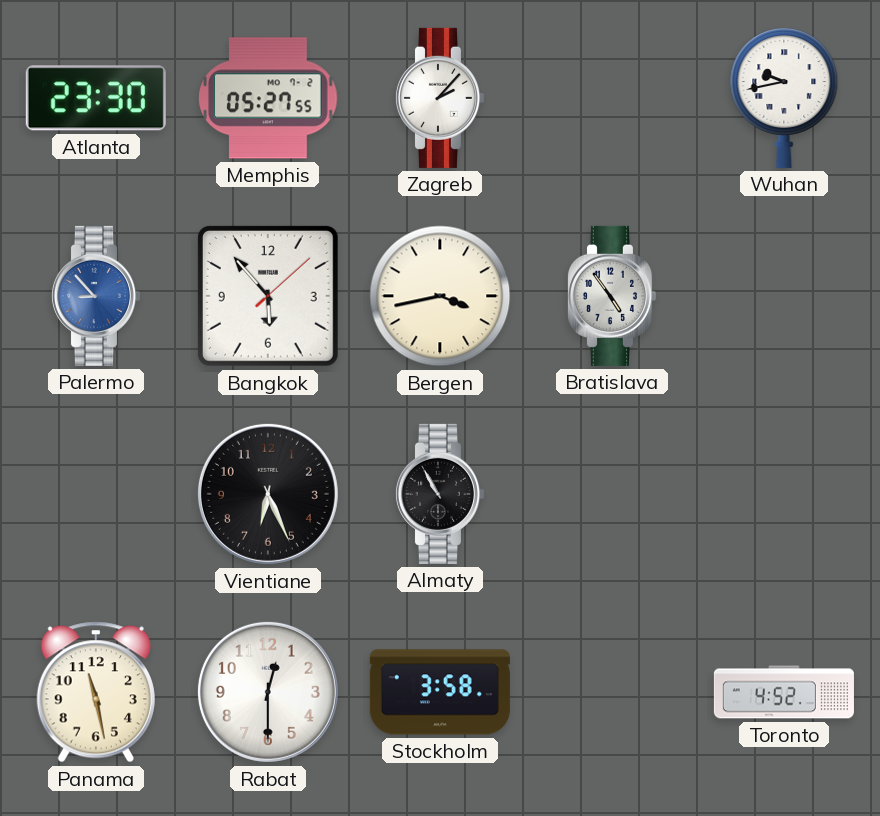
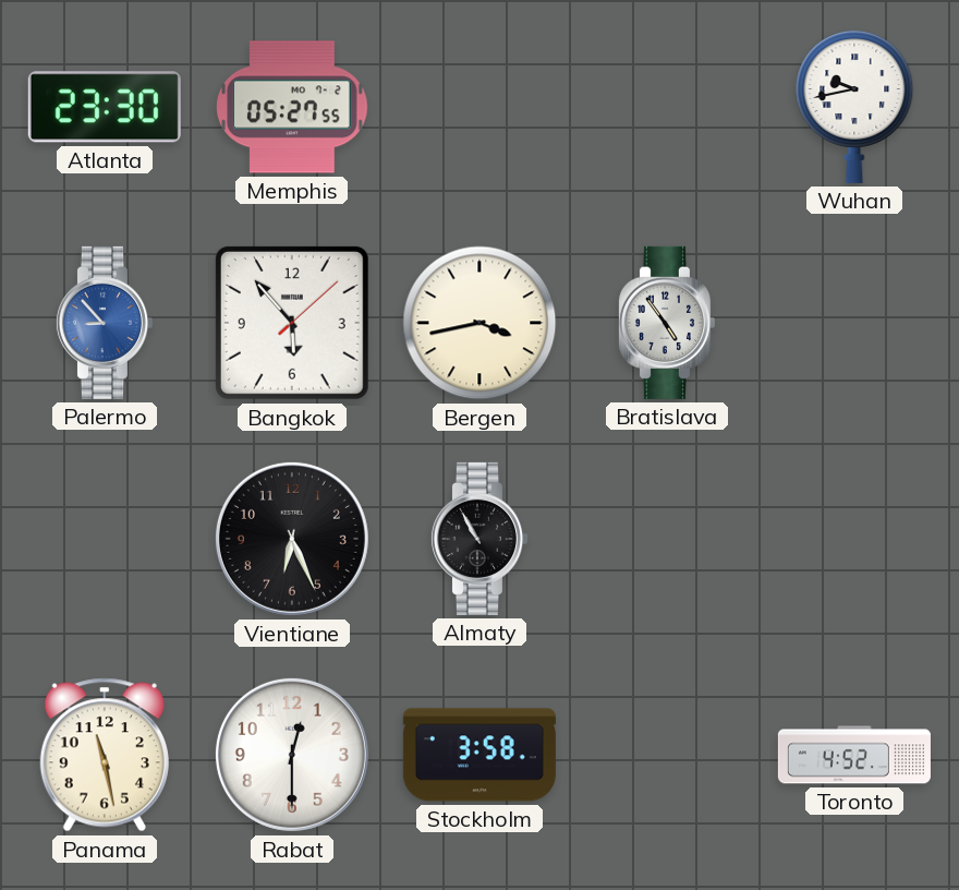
Zagreb: 2:07 -> none
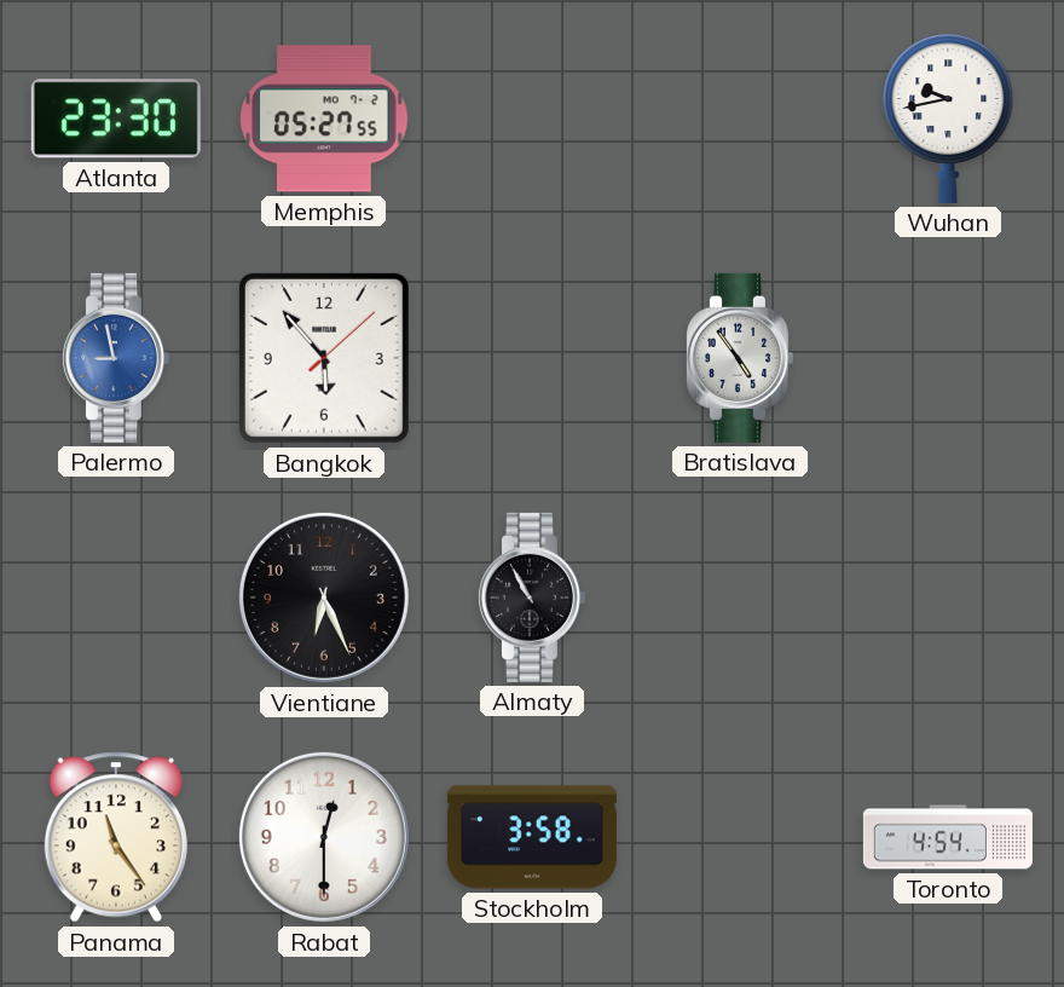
Palermo: 8:53 -> 8:58
Bergen: 3:43 -> none
Panama: 11:28 -> 11:24
Toronto: 4:52 -> 4:54
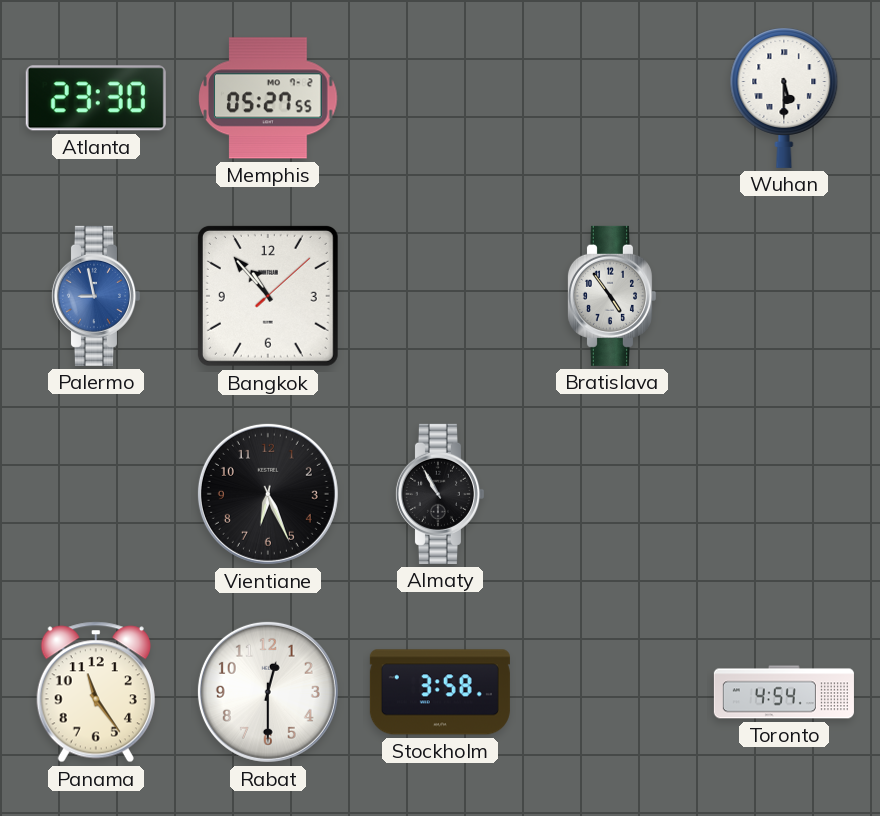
Wuhan: 9:43 -> 5:30
Bangkok: 5:53 -> 10:53
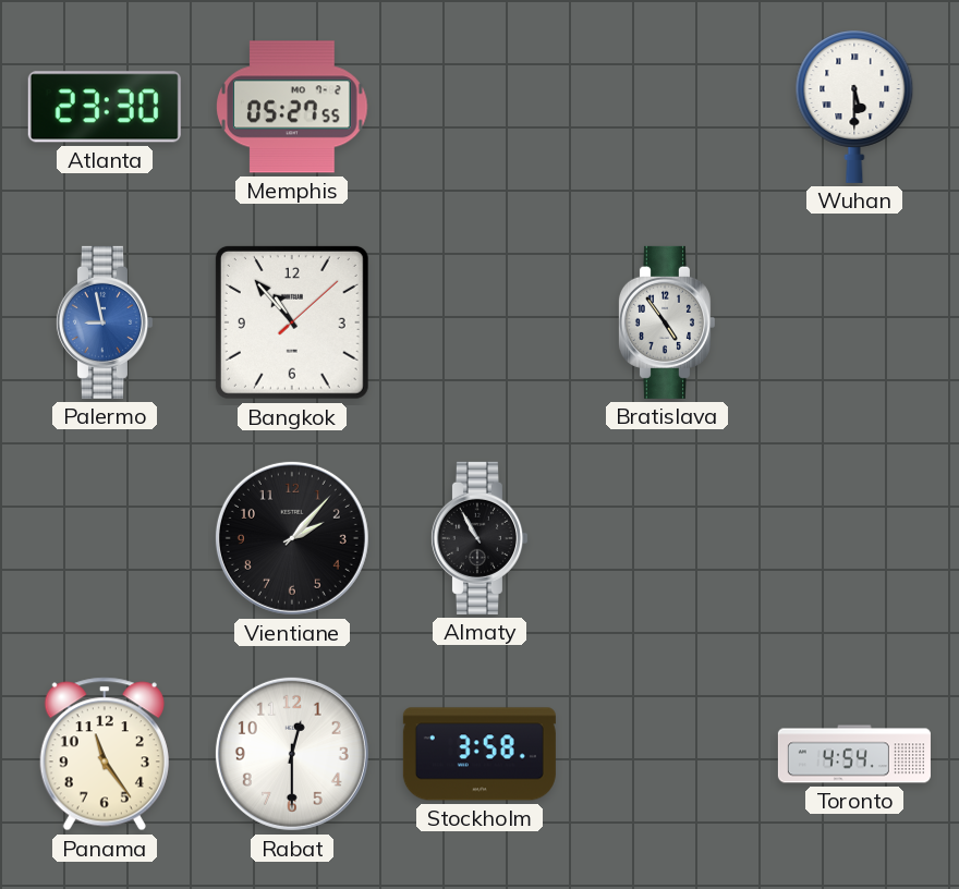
Vientiane: 6:26 -> 2:07
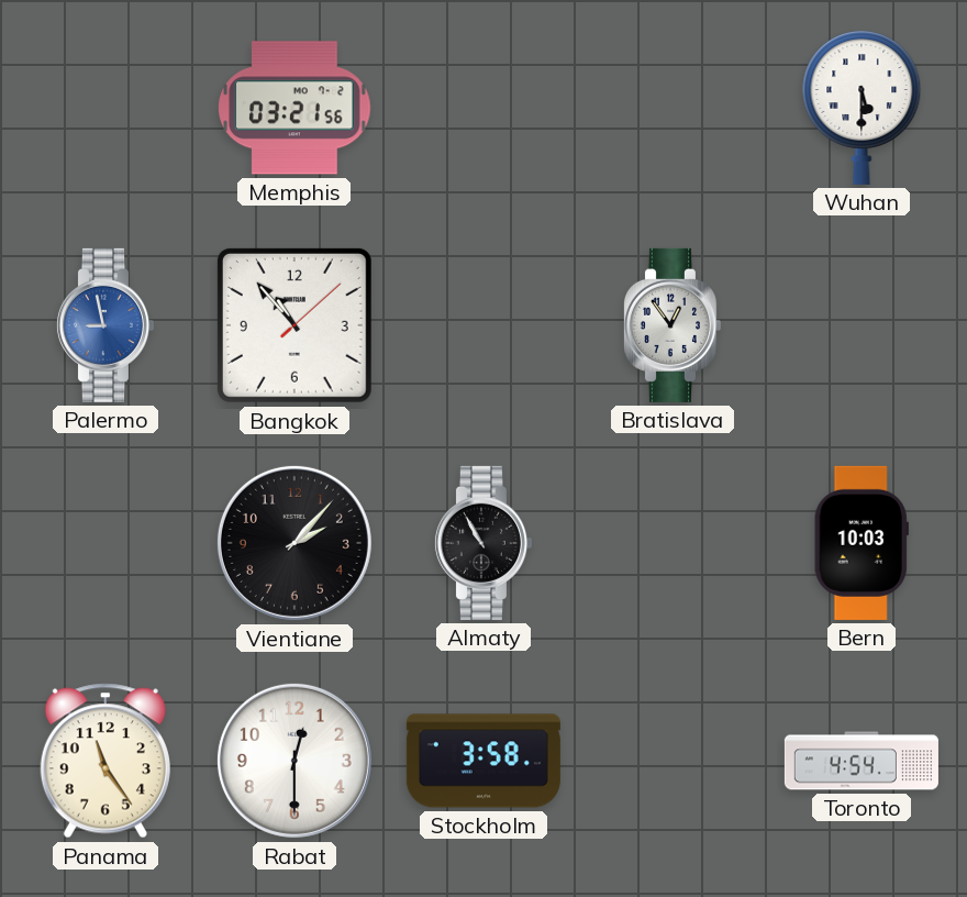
Atlanta: 23:30 -> none
Memphis: 05:27 -> 03:21
Bratislava: 4:54 -> 12:54
Bern: none -> 10:03
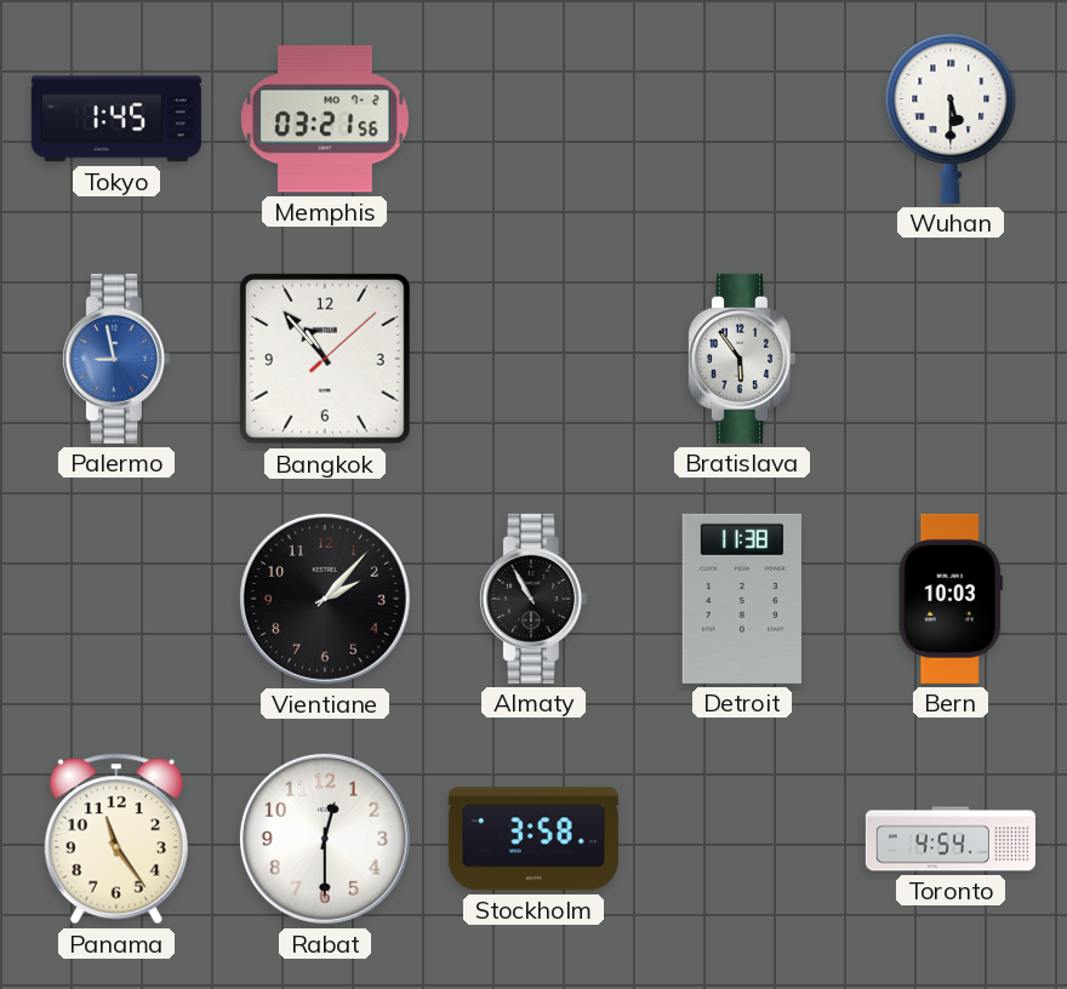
Tokyo: none -> 1:45
Bratislava: 12:54 -> 5:54
Detroit: none -> 11:38
